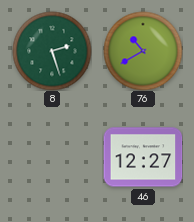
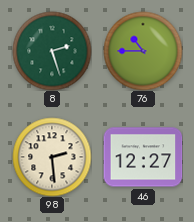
76: 10:40 -> 10:45
98: none -> 2:29
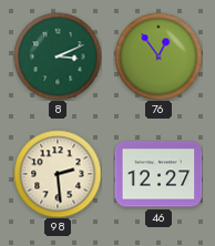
8: 2:27 -> 3:11
76: 10:45 -> 12:54
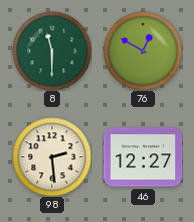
8: 3:11 -> 11:30
76: 12:54 -> 12:50
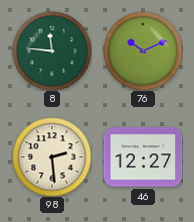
8: 11:30 -> 11:46
76: 12:50 -> 10:11
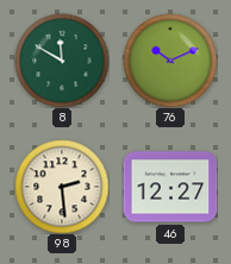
8: 11:46 -> 11:50
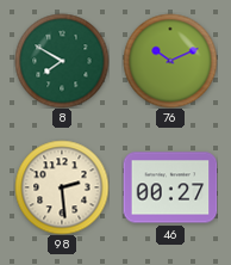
8: 11:50 -> 7:50
46: 12:27 -> 00:27
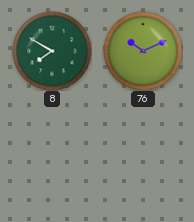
98: 2:29 -> none
46: 00:27 -> none
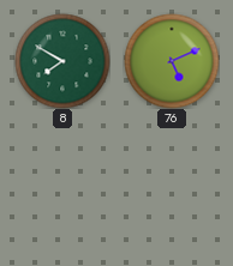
76: 10:11 -> 5:11
